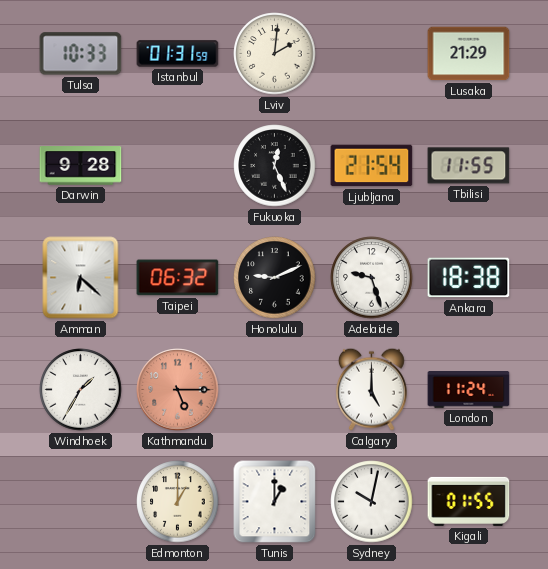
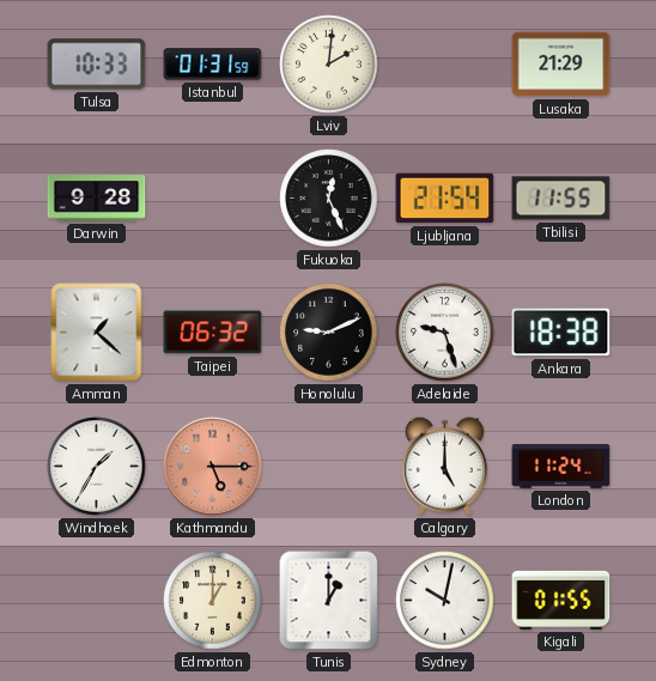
Amman: 6:22 -> 1:22
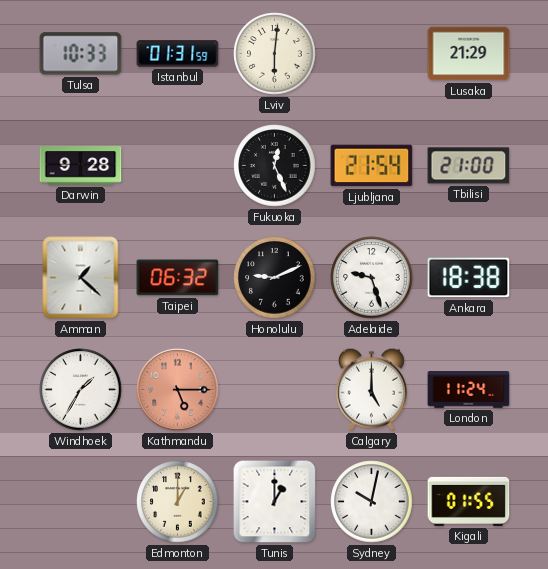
Lviv: 2:01 -> 6:01
Tbilisi: 11:55 -> 21:00
